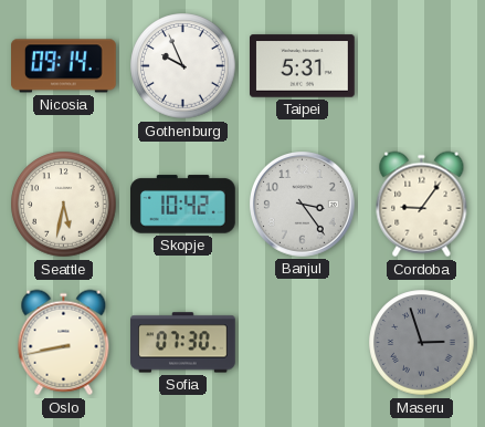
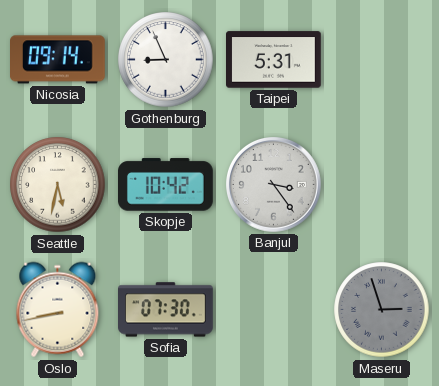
Gothenburg: 9:56 -> 8:56
Cordoba: 9:06 -> none
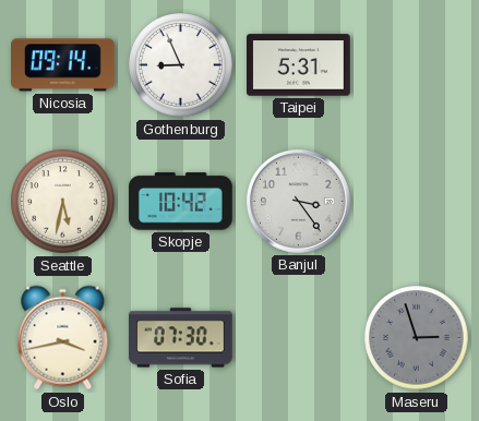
Oslo: 8:43 -> 3:43
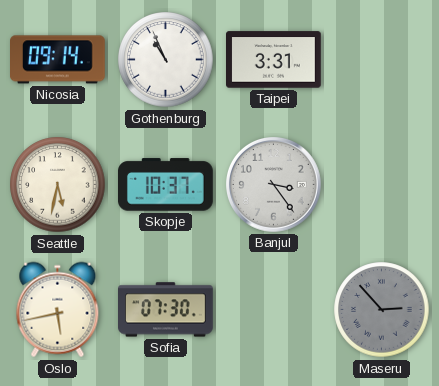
Gothenburg: 8:56 -> 10:56
Taipei: 5:31 -> 3:31
Skopje: 10:42 -> 10:37
Oslo: 3:43 -> 5:43
Maseru: 2:57 -> 2:53
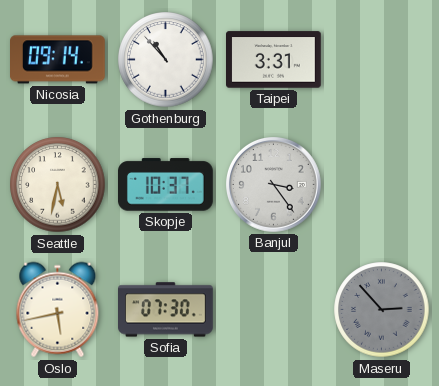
Gothenburg: 10:56 -> 10:53
